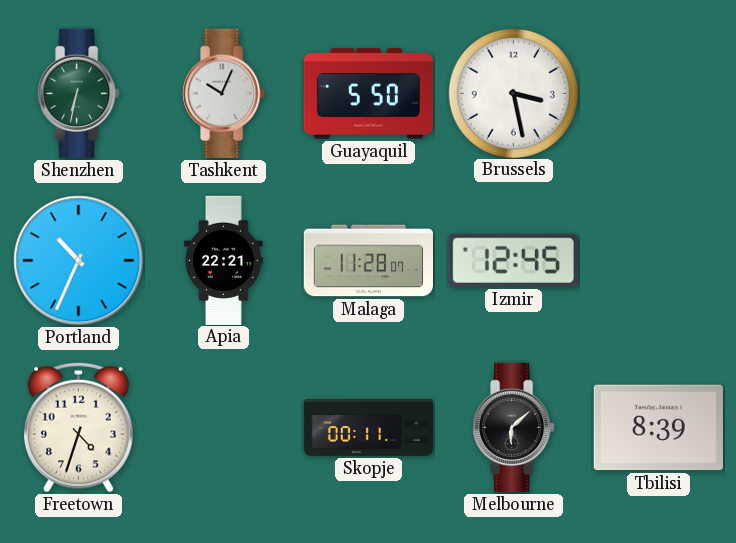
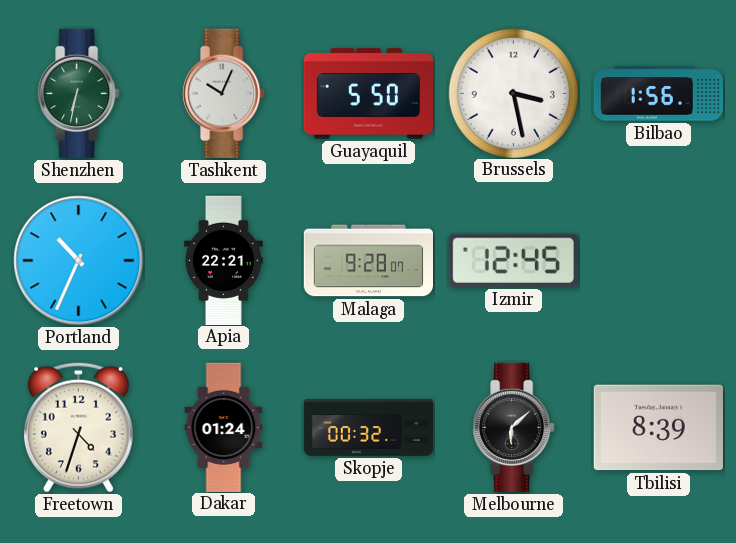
Bilbao: none -> 1:56
Malaga: 11:28 -> 9:28
Dakar: none -> 01:24
Skopje: 00:11 -> 00:32
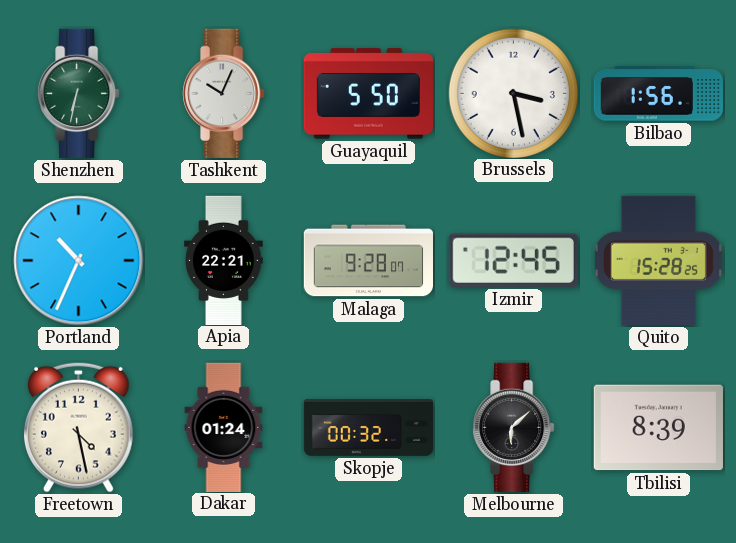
Quito: none -> 15:28
Freetown: 4:33 -> 4:28
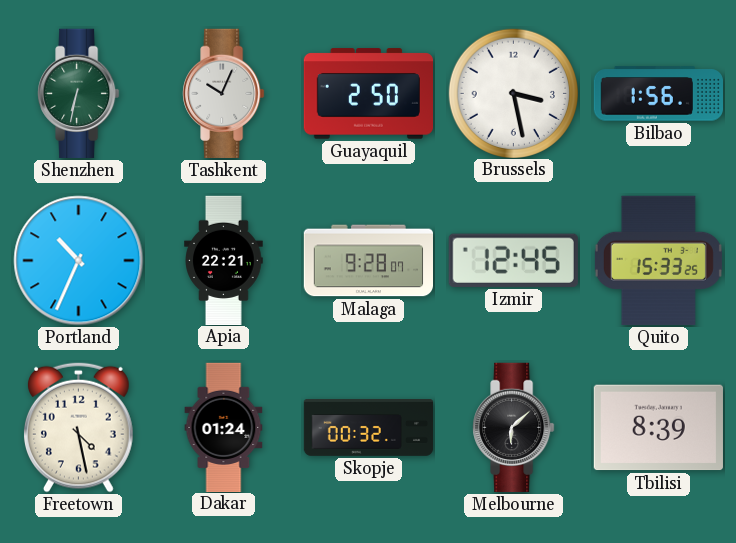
Guayaquil: 5:50 -> 2:50
Quito: 15:28 -> 15:33
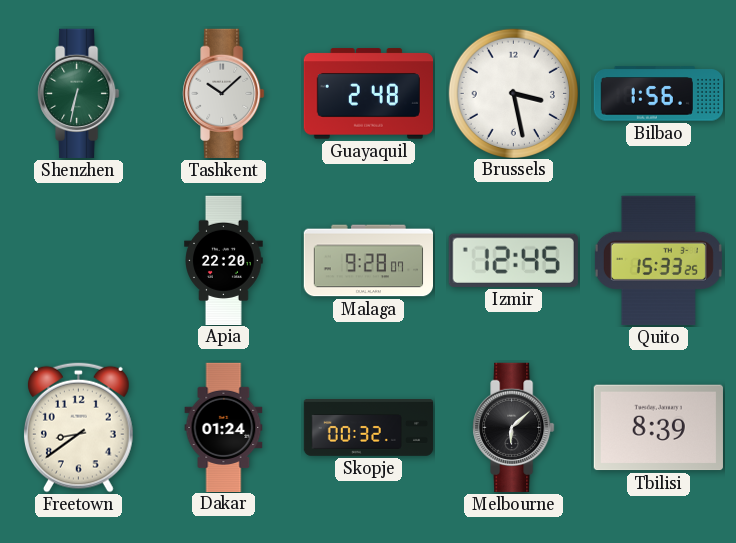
Tashkent: 10:04 -> 10:08
Guayaquil: 2:50 -> 2:48
Portland: 10:34 -> none
Apia: 22:21 -> 22:20
Freetown: 4:28 -> 8:39
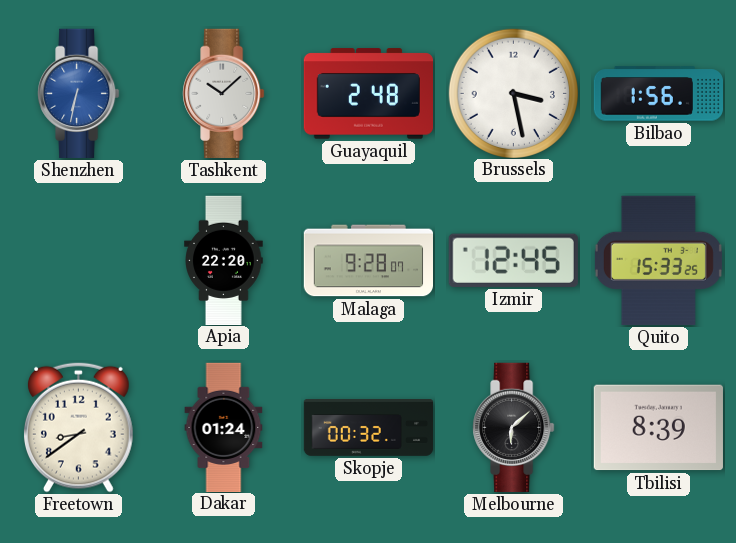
Shenzhen dial: green -> blue
